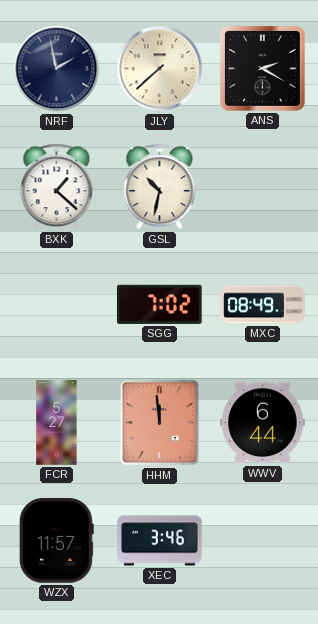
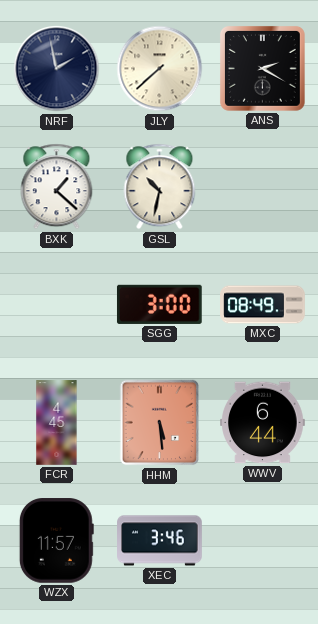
SGG: 7:02 -> 3:00
FCR: 5:27 -> 4:45
HHM: 11:59 -> 5:29
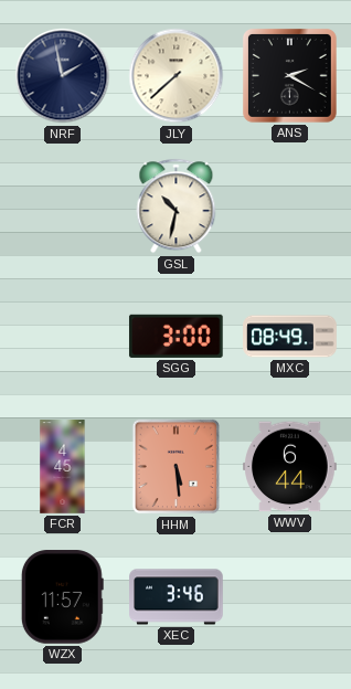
BXK: 1:22 -> none
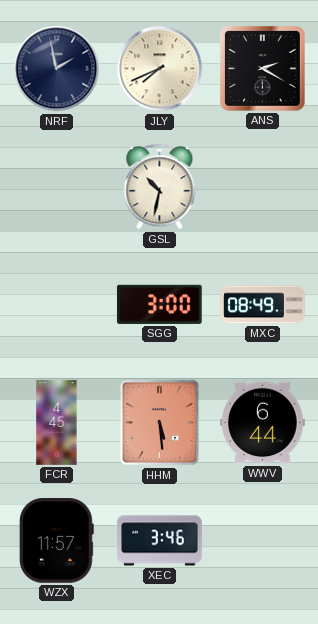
JLY: 7:38 -> 7:41
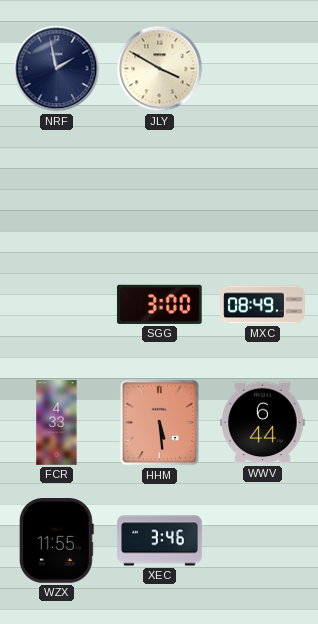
JLY: 7:41 -> 3:50
ANS: 2:20 -> none
GSL: 10:32 -> none
FCR: 4:45 -> 4:33
WZX: 11:57 -> 11:55
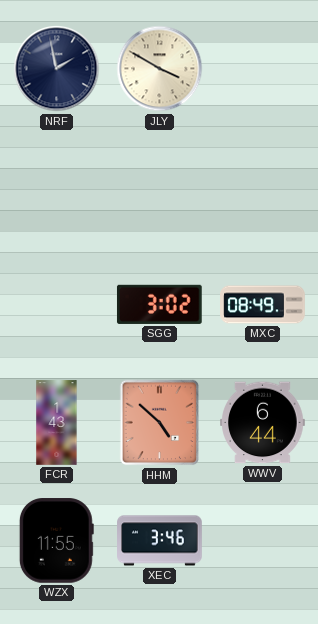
SGG: 3:00 -> 3:02
FCR: 4:33 -> 1:43
HHM: 5:29 -> 4:52
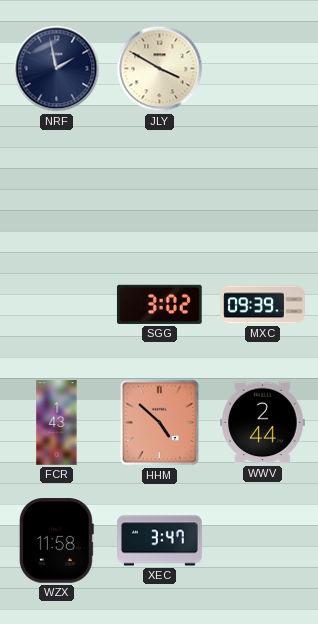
MXC: 08:49 -> 09:39
WWV: 6:44 -> 2:44
WZX: 11:55 -> 11:58
XEC: 3:46 -> 3:47
